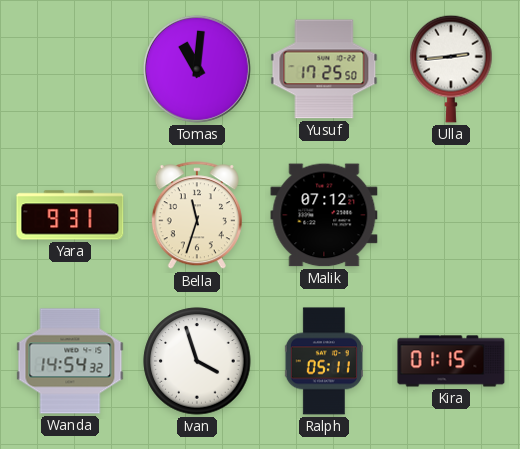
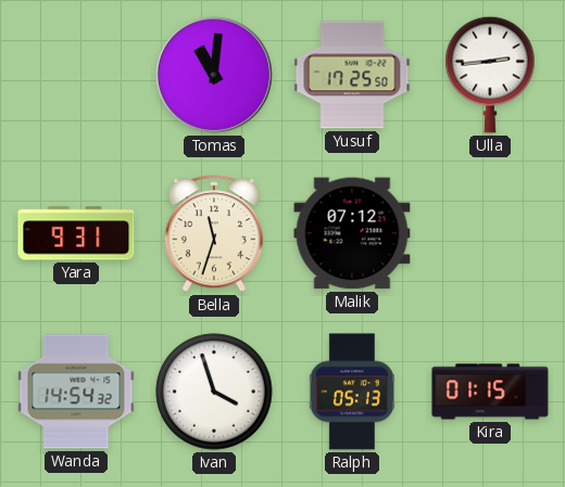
Ralph: 05:11 -> 05:13
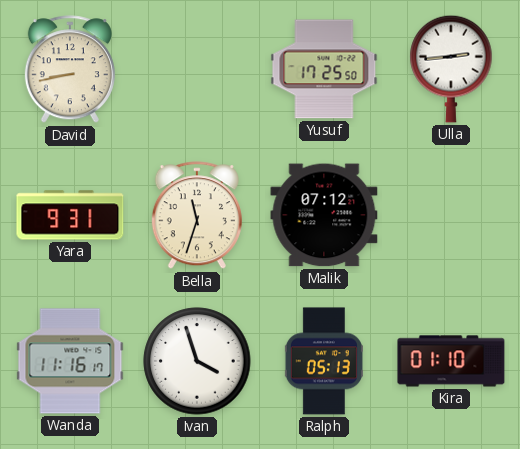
David: none -> 8:43
Tomas: 11:01 -> none
Wanda: 14:54 -> 11:16
Kira: 01:15 -> 01:10
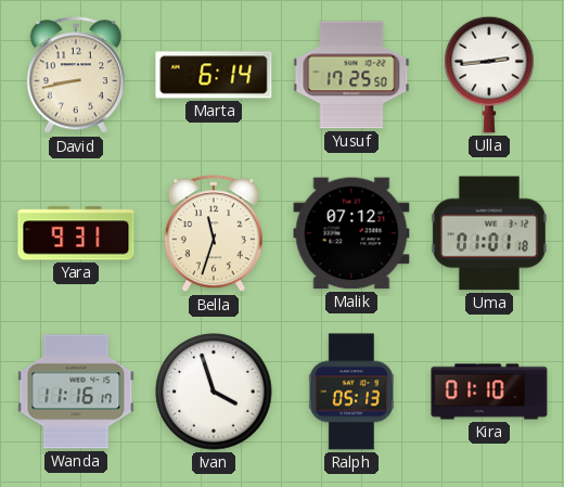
Marta: none -> 6:14
Uma: none -> 01:01
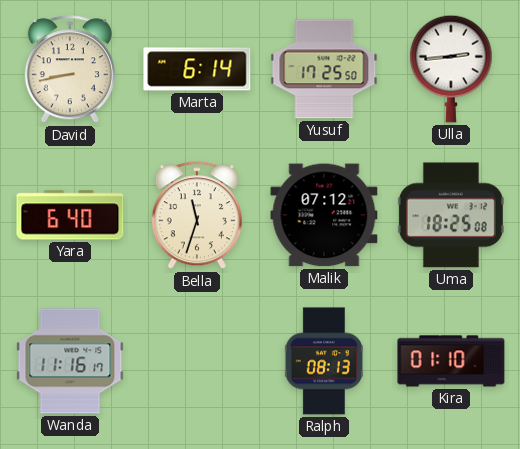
Yara: 9:31 -> 6:40
Uma: 01:01 -> 18:25
Ivan: 3:57 -> none
Ralph: 05:13 -> 08:13
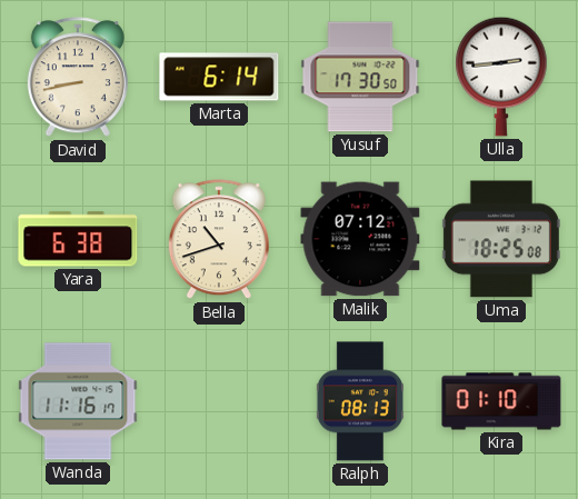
Yusuf: 17:25 -> 17:30
Yara: 6:40 -> 6:38
Bella: 11:33 -> 10:42
